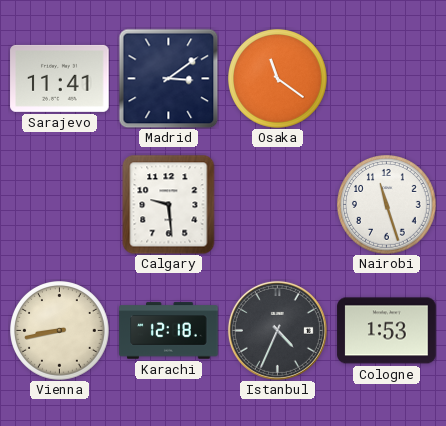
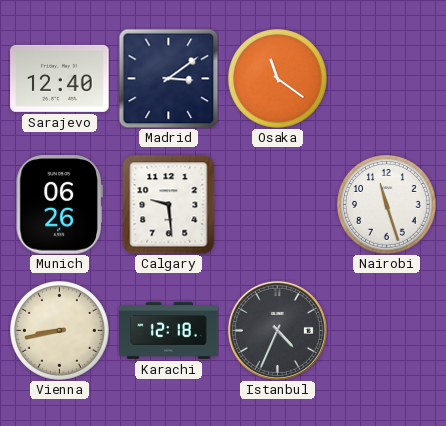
Sarajevo: 11:41 -> 12:40
Munich: none -> 06:26
Cologne: 1:53 -> none
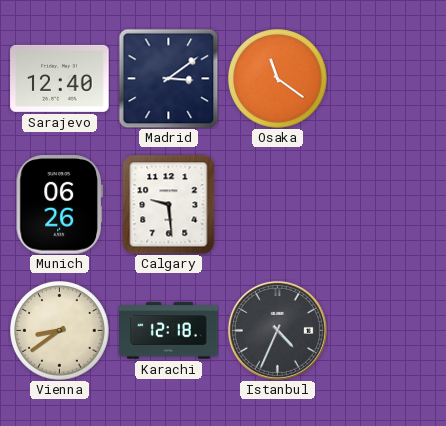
Nairobi: 11:27 -> none
Vienna: 8:43 -> 8:39
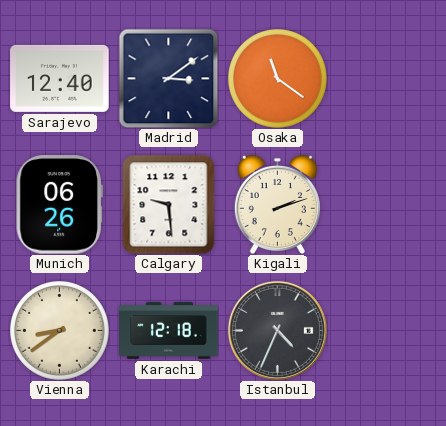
Kigali: none -> 2:12
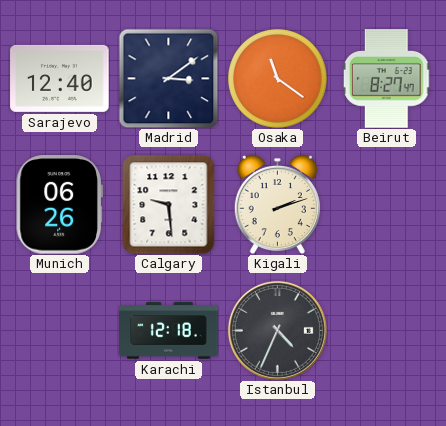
Beirut: none -> 8:27
Vienna: 8:39 -> none
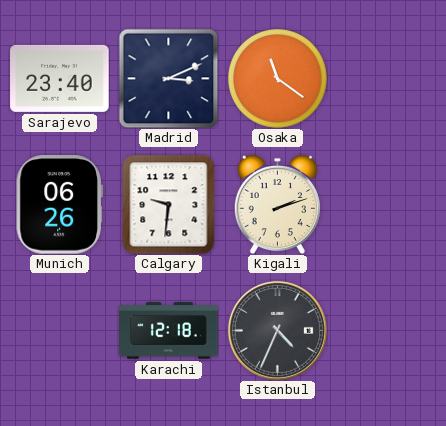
Sarajevo: 12:40 -> 23:40
Madrid: 3:09 -> 3:11
Beirut: 8:27 -> none
Calgary: 9:29 -> 9:31
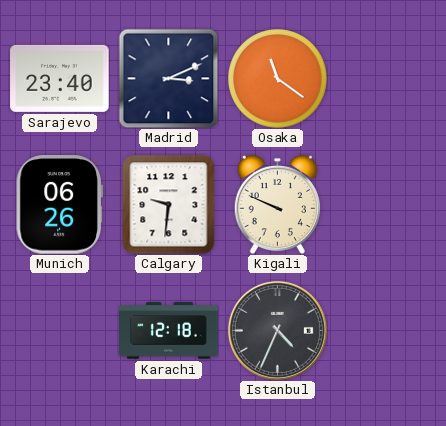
Kigali: 2:12 -> 9:49
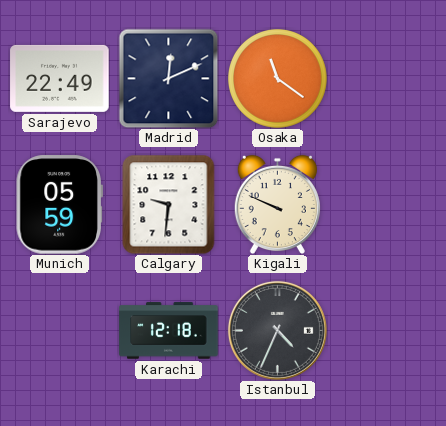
Sarajevo: 23:40 -> 22:49
Madrid: 3:11 -> 12:11
Munich: 06:26 -> 05:59
